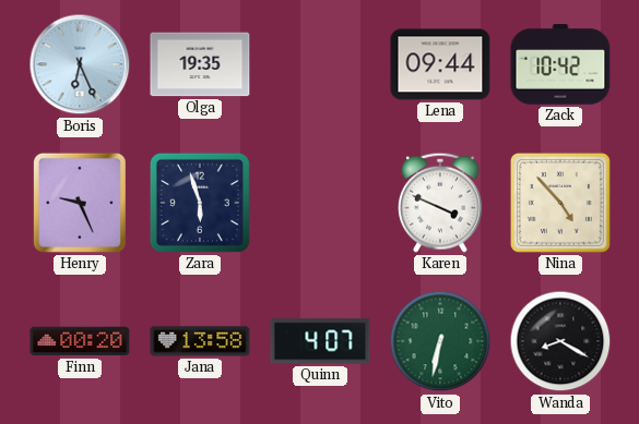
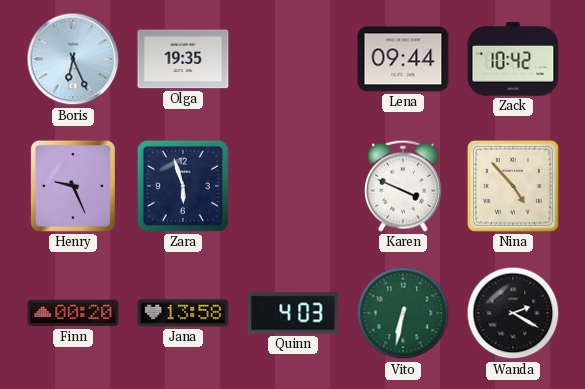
Quinn: 4:07 -> 4:03
Wanda: 8:20 -> 2:20
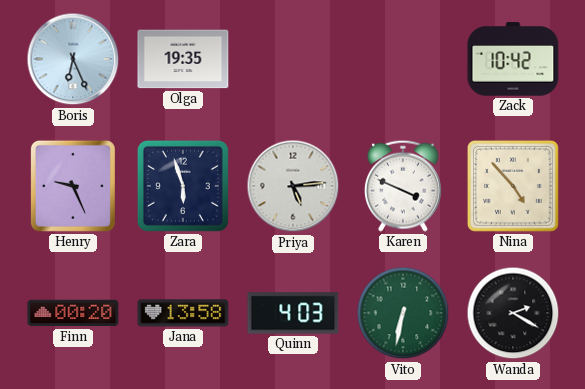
Lena: 09:44 -> none
Priya: none -> 5:14
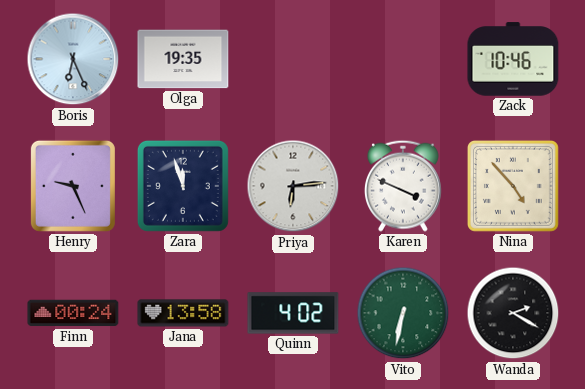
Zack: 10:42 -> 10:46
Zara: 5:57 -> 11:57
Priya: 5:14 -> 6:14
Finn: 00:20 -> 00:24
Quinn: 4:03 -> 4:02
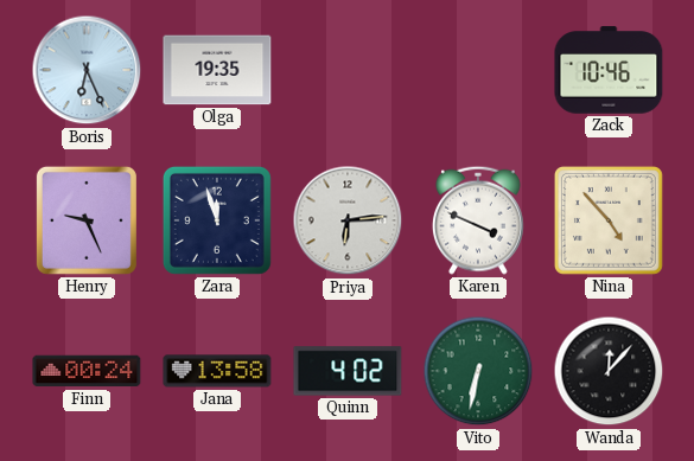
Wanda: 2:20 -> 12:07
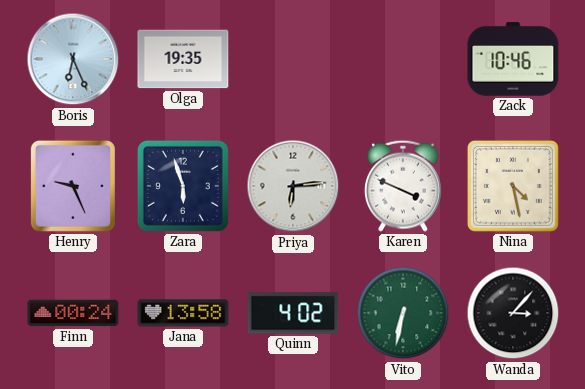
Zara: 11:57 -> 5:57
Nina: 4:53 -> 4:28
Wanda: 12:07 -> 3:07
